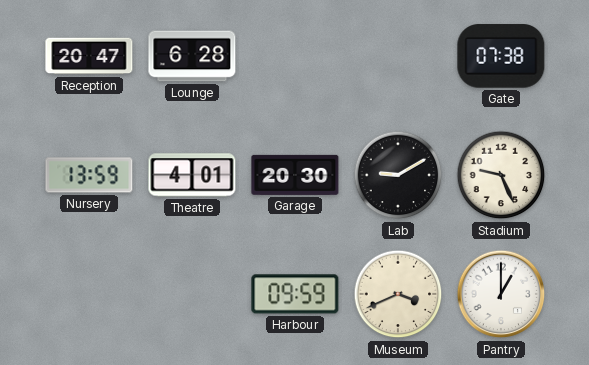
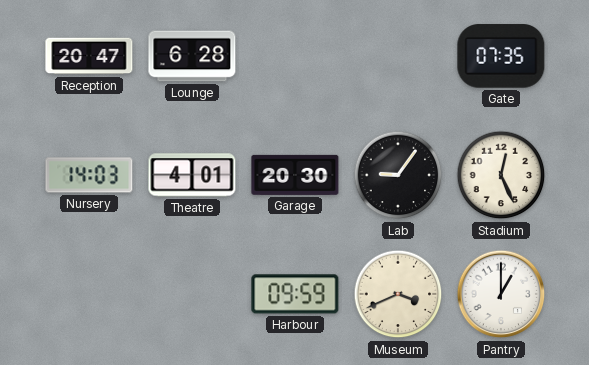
Gate: 07:38 -> 07:35
Nursery: 13:59 -> 14:03
Lab: 9:10 -> 9:06
Stadium: 9:26 -> 12:26
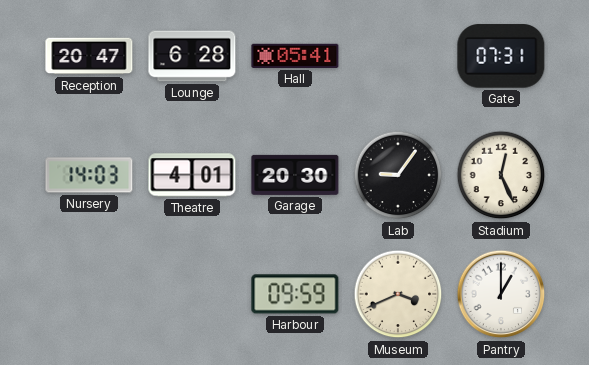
Hall: none -> 05:41
Gate: 07:35 -> 07:31
